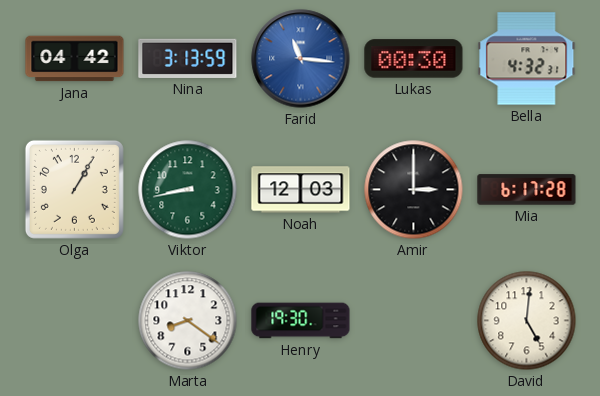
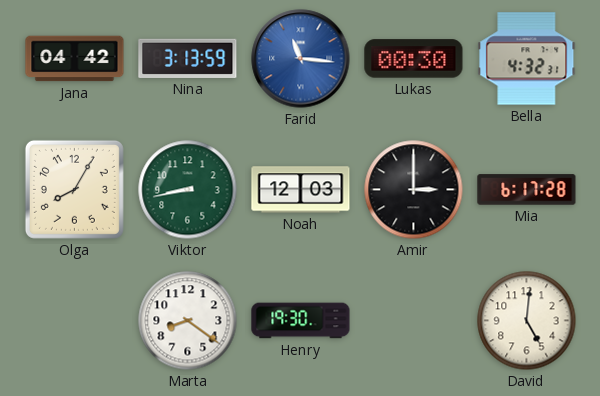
Olga: 1:05 -> 8:05
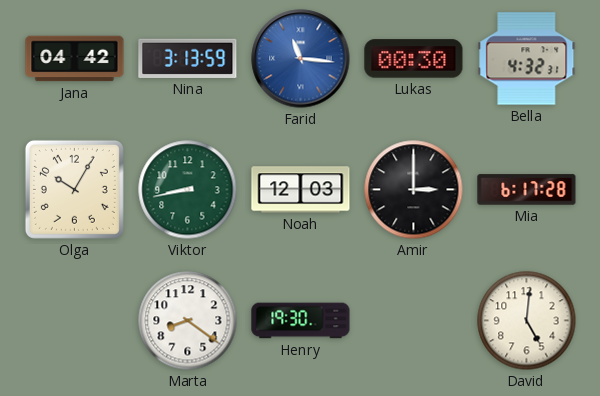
Olga: 8:05 -> 10:05
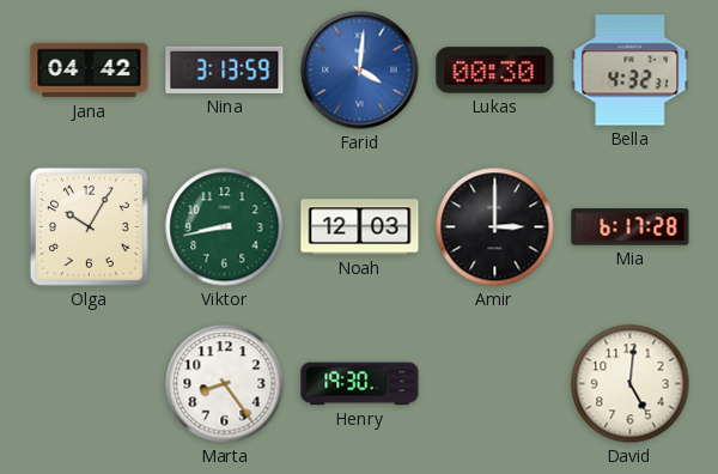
Farid: 11:16 -> 4:01
Marta: 8:21 -> 8:24
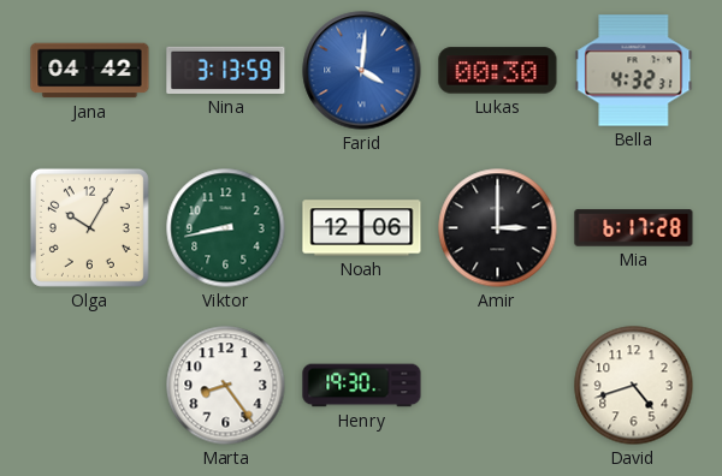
Noah: 12:03 -> 12:06
David: 5:01 -> 4:42
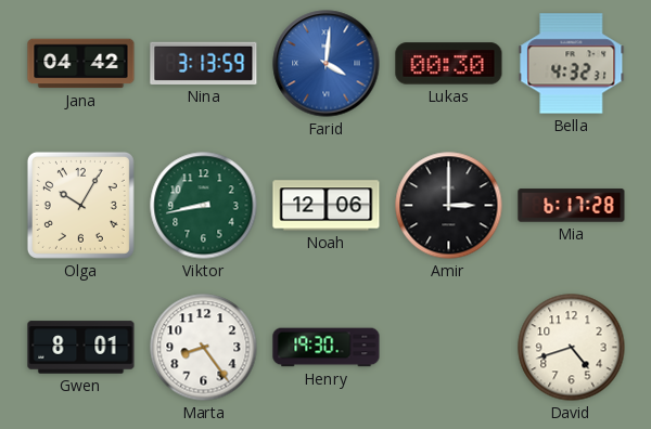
Gwen: none -> 8:01
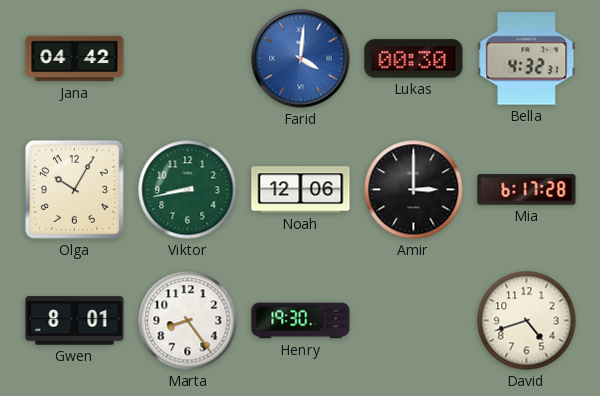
Nina: 3:13 -> none
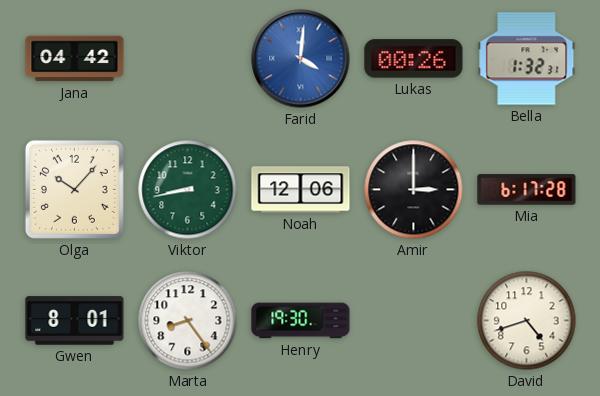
Lukas: 00:30 -> 00:26
Bella: 4:32 -> 1:32
Olga: 10:05 -> 10:07
